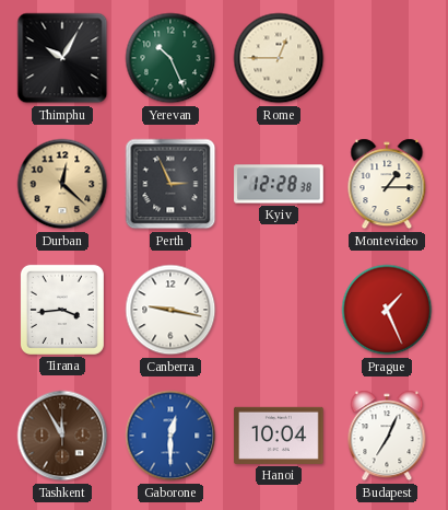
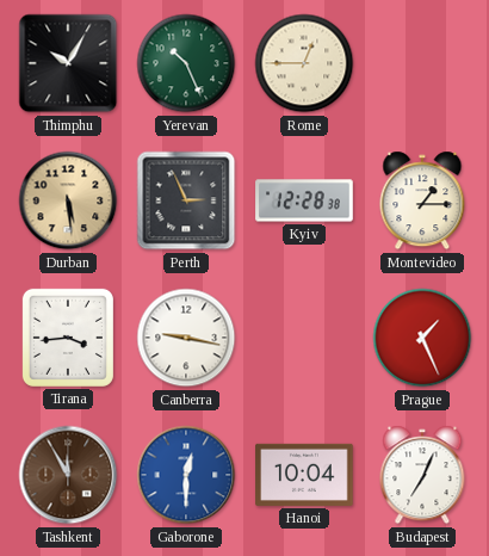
Durban: 12:22 -> 5:29
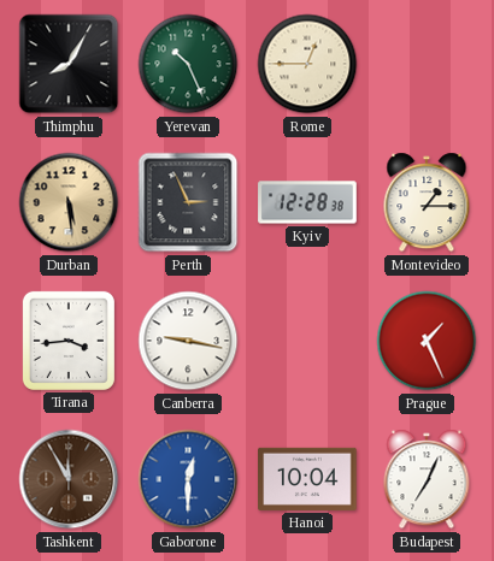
Thimphu: 10:05 -> 8:05
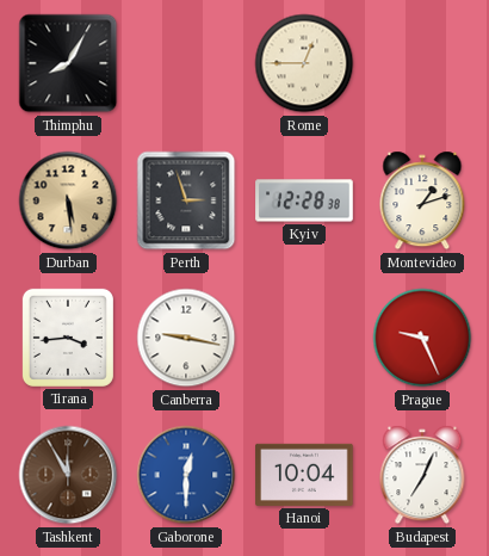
Yerevan: 10:26 -> none
Perth: 2:56 -> 2:57
Montevideo: 1:15 -> 1:12
Prague: 1:26 -> 9:26
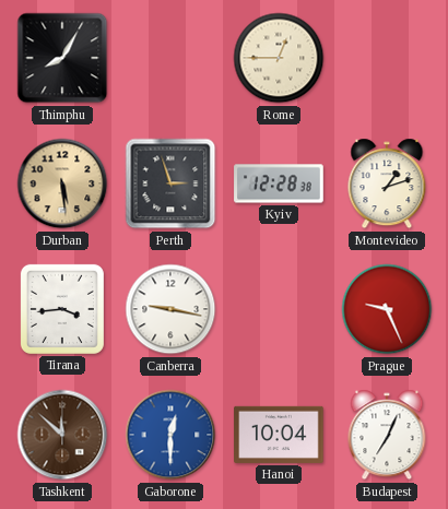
Tashkent: 11:55 -> 11:52
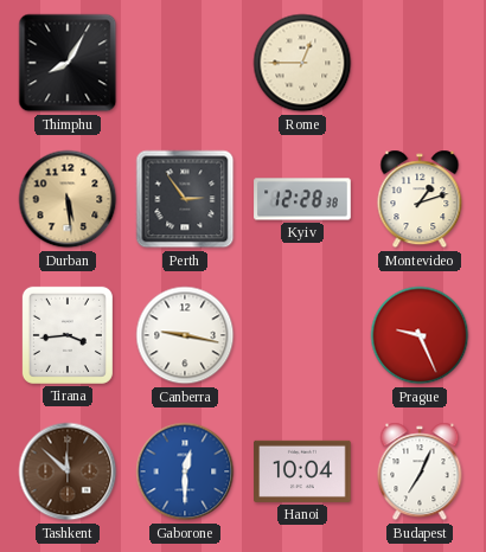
Perth: 2:57 -> 2:54
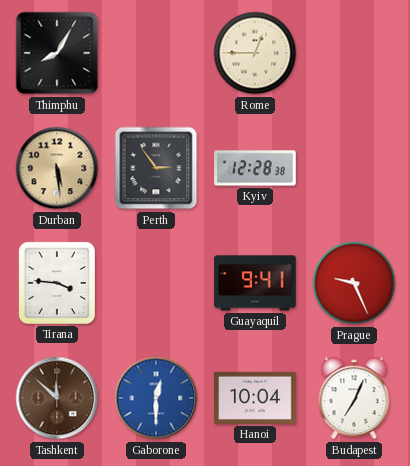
Montevideo: 1:12 -> none
Tirana: 3:44 -> 3:46
Canberra: 9:17 -> none
Guayaquil: none -> 9:41
